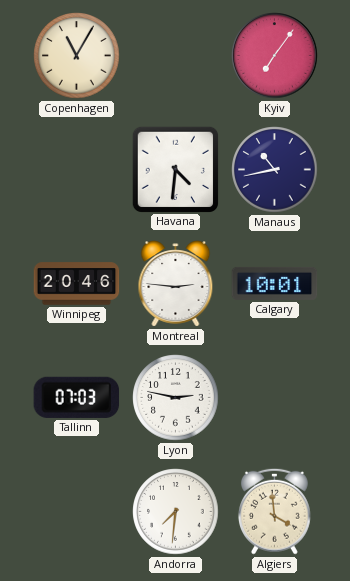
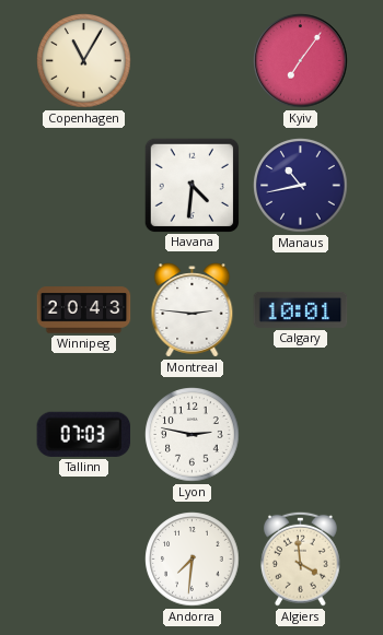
Winnipeg: 20:46 -> 20:43
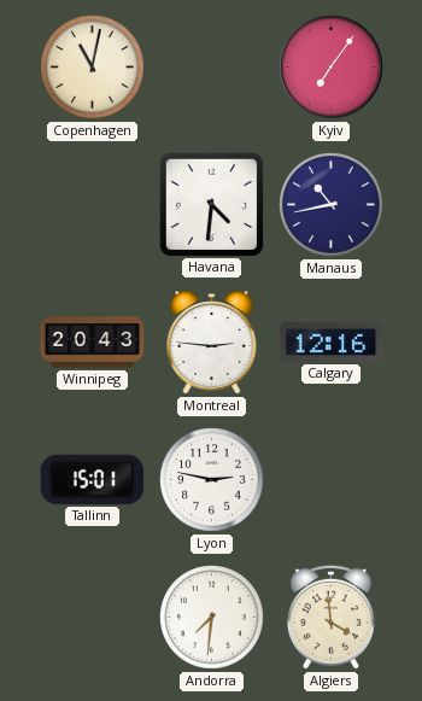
Copenhagen: 11:05 -> 11:02
Calgary: 10:01 -> 12:16
Tallinn: 07:03 -> 15:01
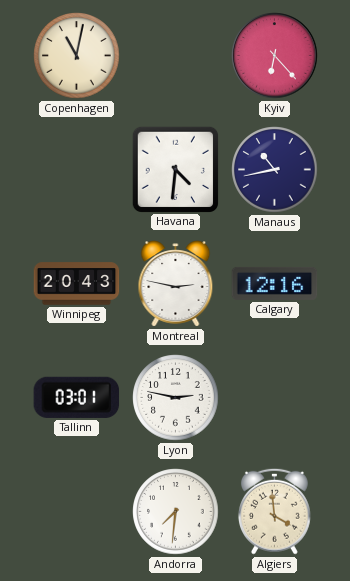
Kyiv: 7:06 -> 6:23
Montreal: 2:46 -> 2:47
Tallinn: 15:01 -> 03:01
